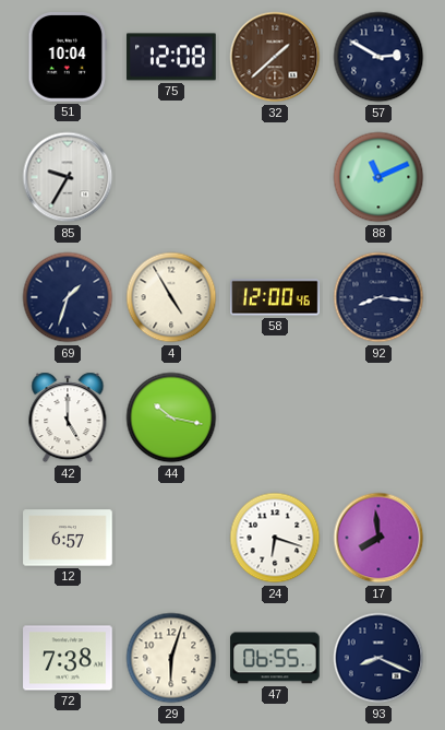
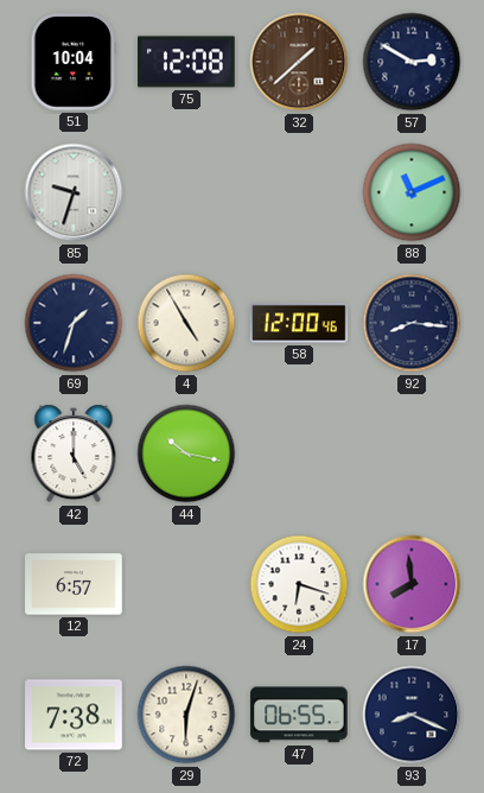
85: 9:35 -> 9:33
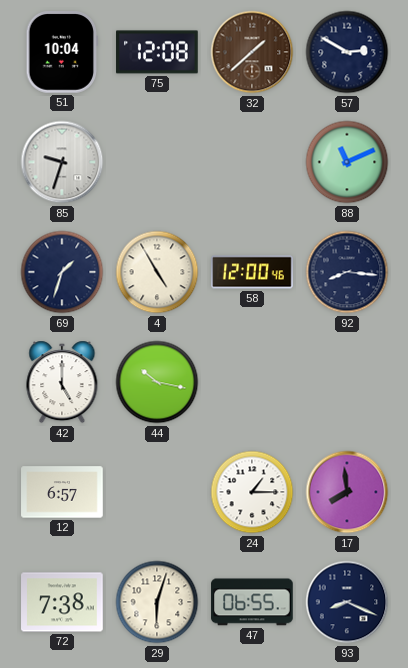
24: 6:18 -> 1:15
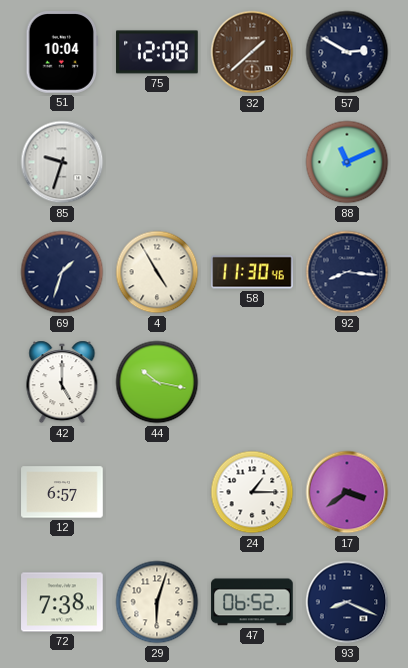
58: 12:00 -> 11:30
17: 7:59 -> 3:39
47: 06:55 -> 06:52
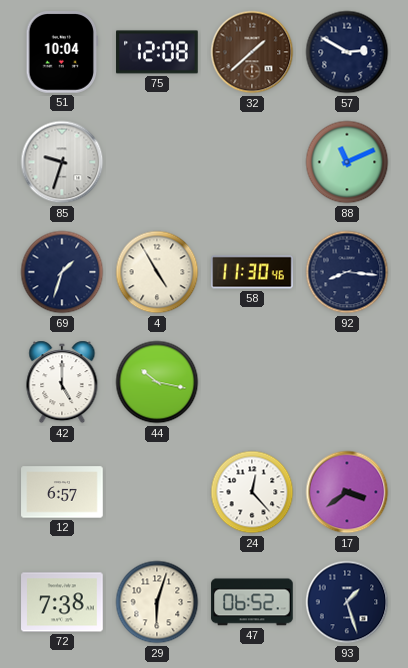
24: 1:15 -> 12:23
93: 8:19 -> 1:27
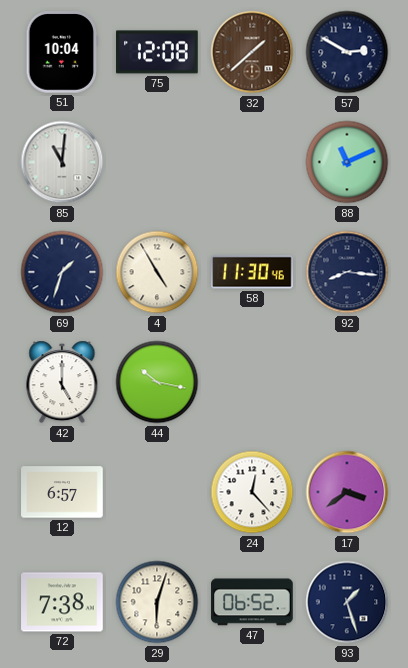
85: 9:33 -> 11:01
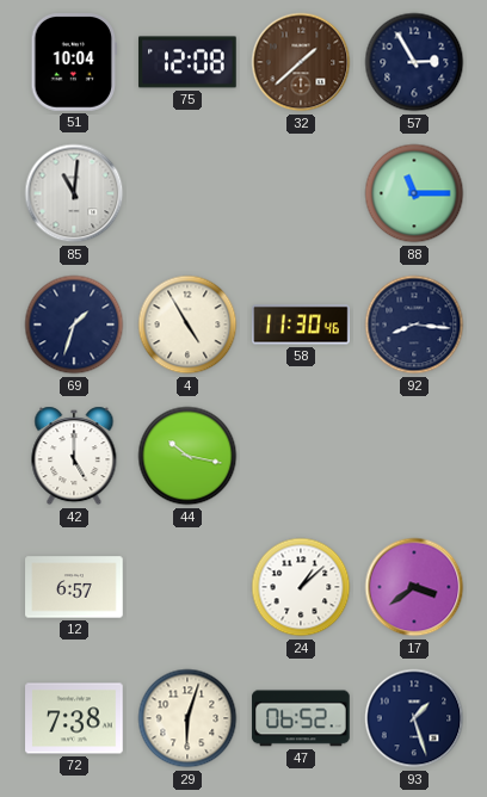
57: 2:50 -> 2:55
88: 11:11 -> 11:15
24: 12:23 -> 1:08
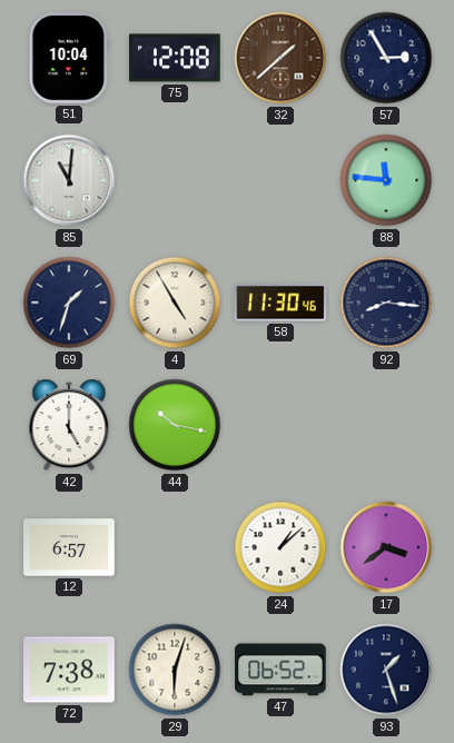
88: 11:15 -> 11:46
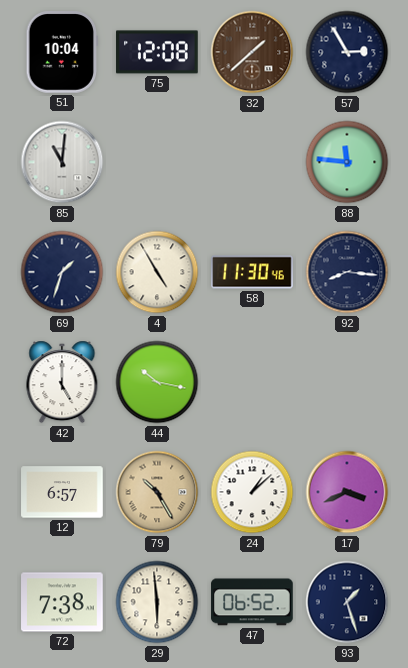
79: none -> 10:25
17: 3:39 -> 3:41
29: 6:03 -> 5:59
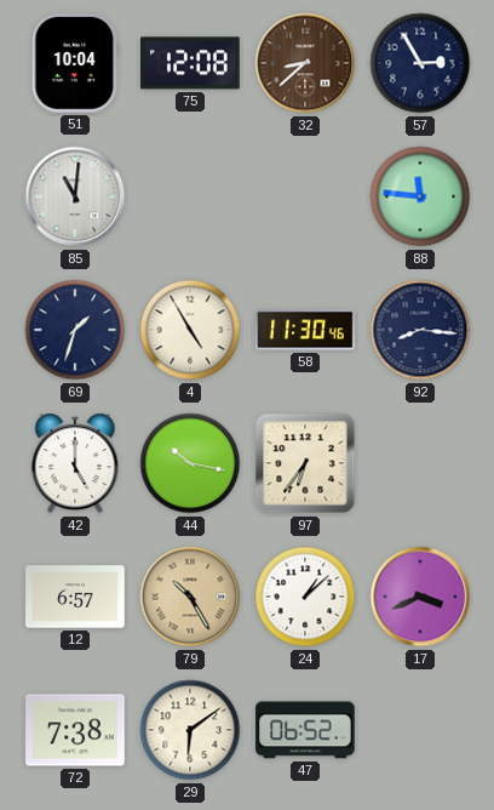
32: 1:38 -> 8:38
97: none -> 6:36
29: 5:59 -> 6:09
93: 1:27 -> none
